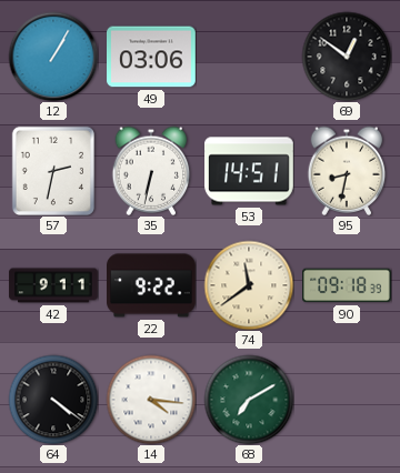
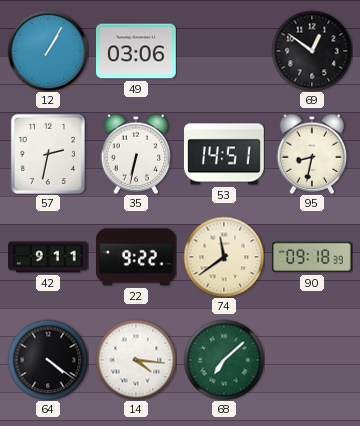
68: 7:10 -> 7:08
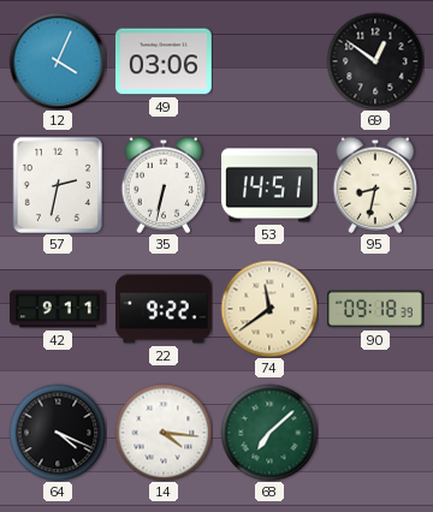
12: 1:05 -> 4:04
64: 4:21 -> 4:19
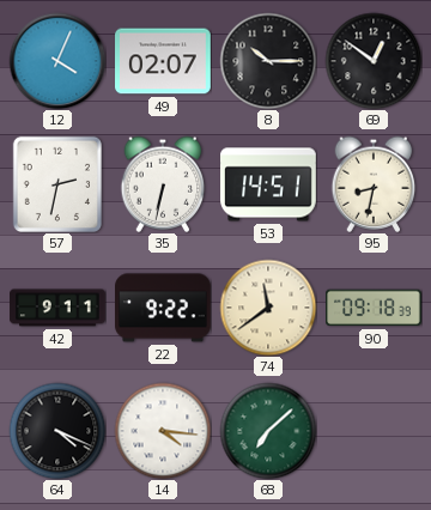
49: 03:06 -> 02:07
8: none -> 10:15
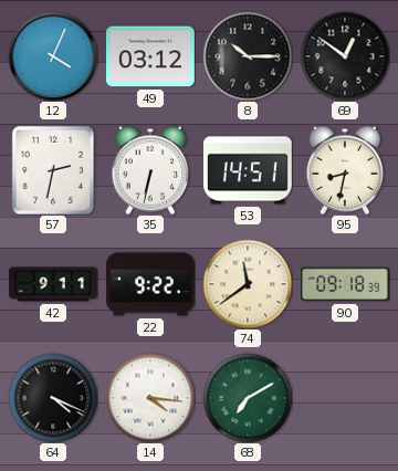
49: 02:07 -> 03:12
68: 7:08 -> 7:10
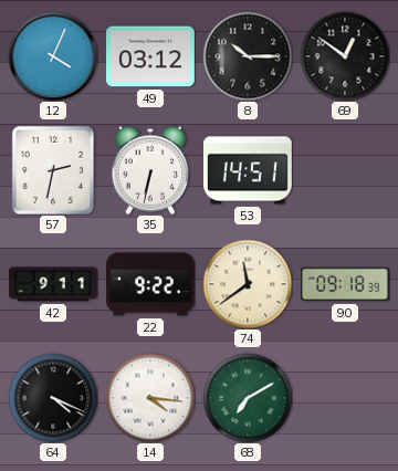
95: 8:32 -> none
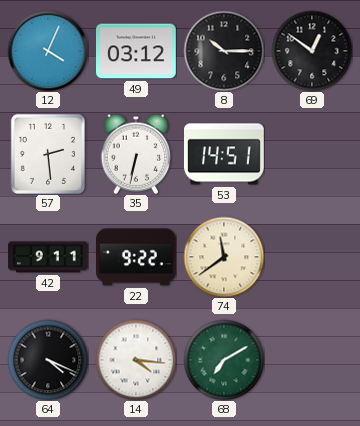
57: 2:32 -> 2:29
90: 09:18 -> none
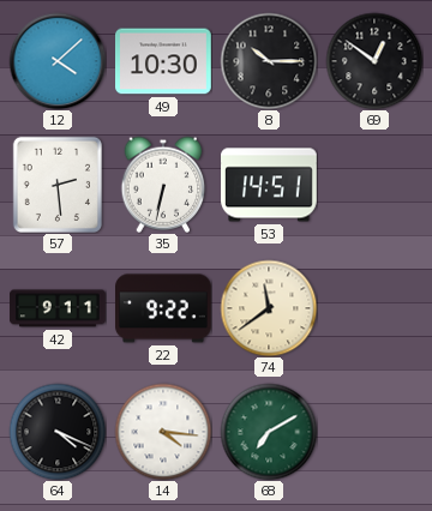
12: 4:04 -> 4:08
49: 03:12 -> 10:30
